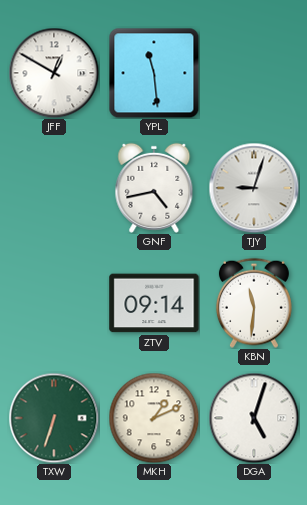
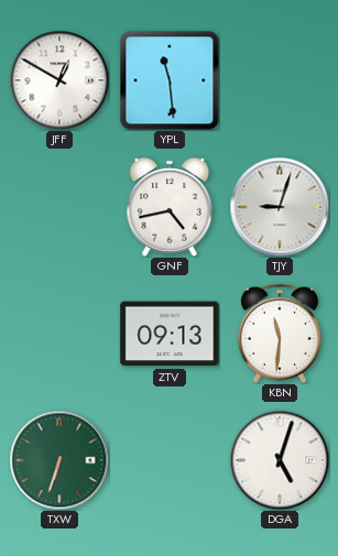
ZTV: 09:14 -> 09:13
MKH: 1:11 -> none
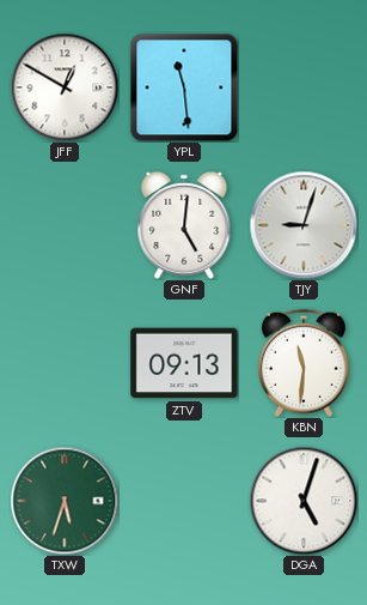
GNF: 4:43 -> 5:01
TXW: 6:33 -> 5:33
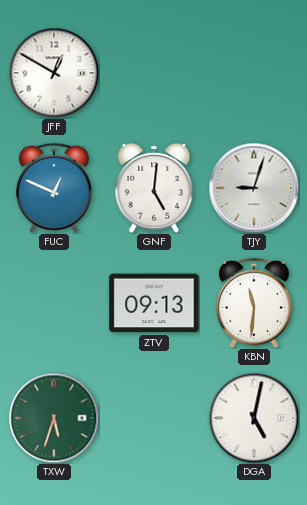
YPL: 11:29 -> none
FUC: none -> 12:49
DGA: 5:03 -> 5:02
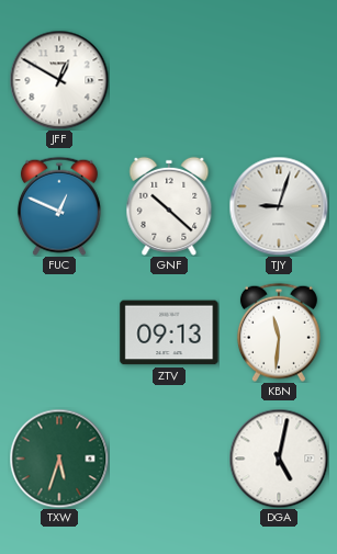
GNF: 5:01 -> 10:22
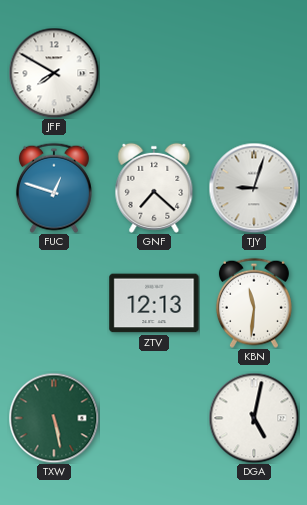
JFF: 12:50 -> 7:50
FUC: 12:49 -> 12:48
GNF: 10:22 -> 7:22
ZTV: 09:13 -> 12:13
TXW: 5:33 -> 5:28
